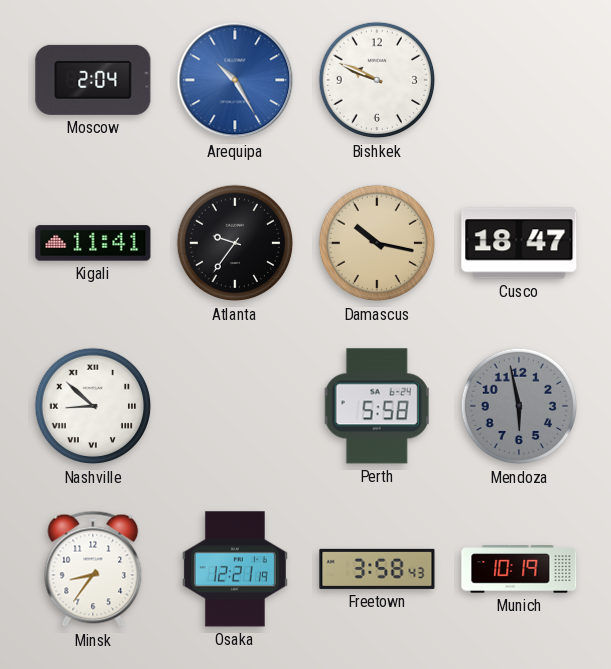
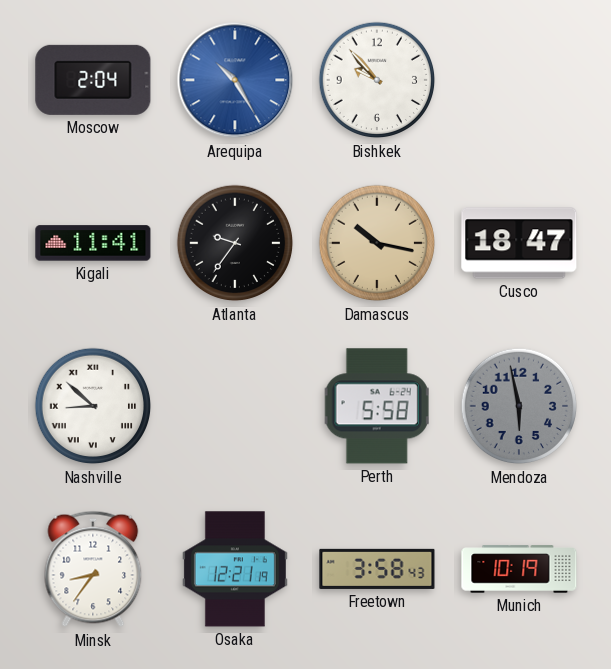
Bishkek: 9:49 -> 9:53
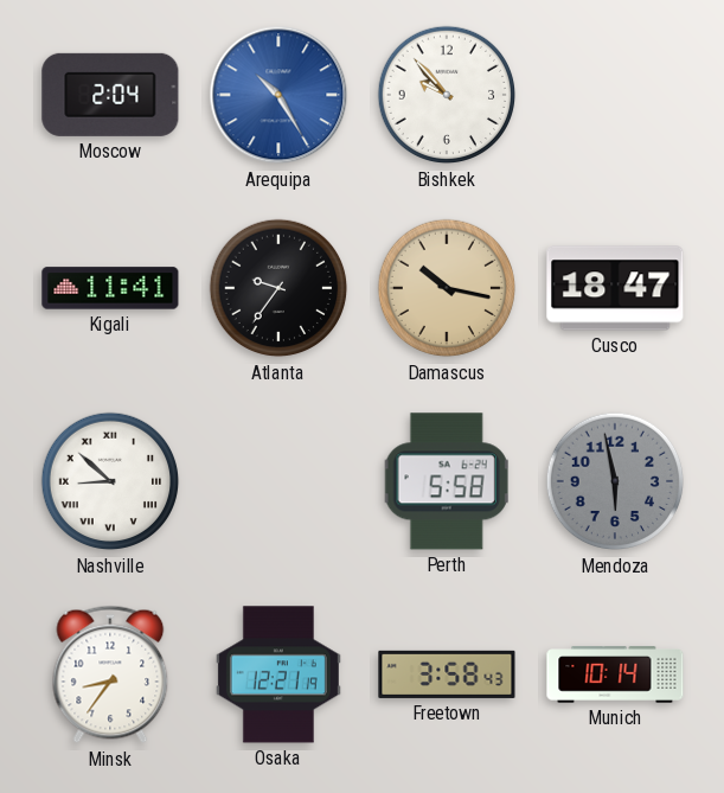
Munich: 10:19 -> 10:14
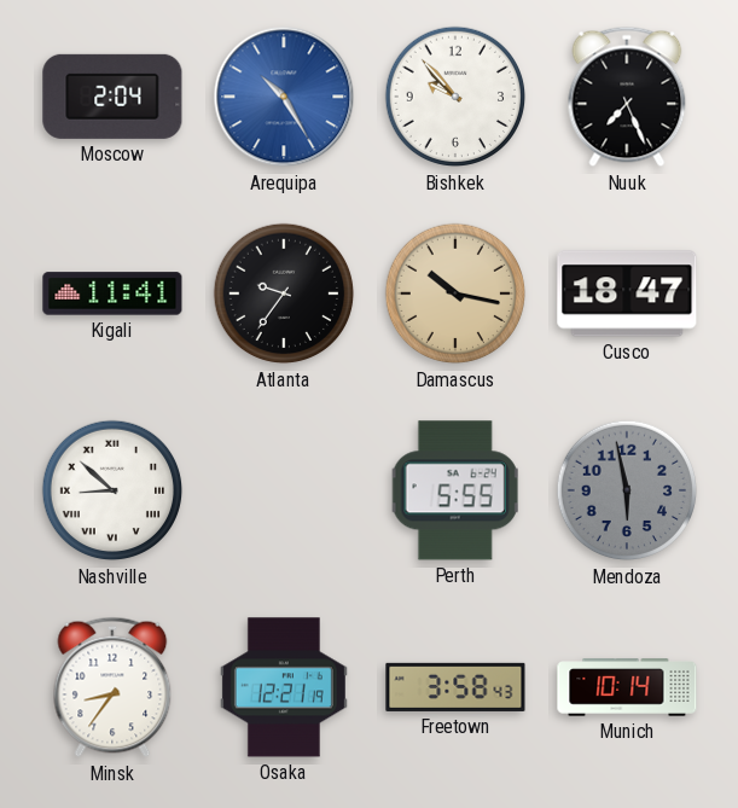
Nuuk: none -> 7:26
Perth: 5:58 -> 5:55
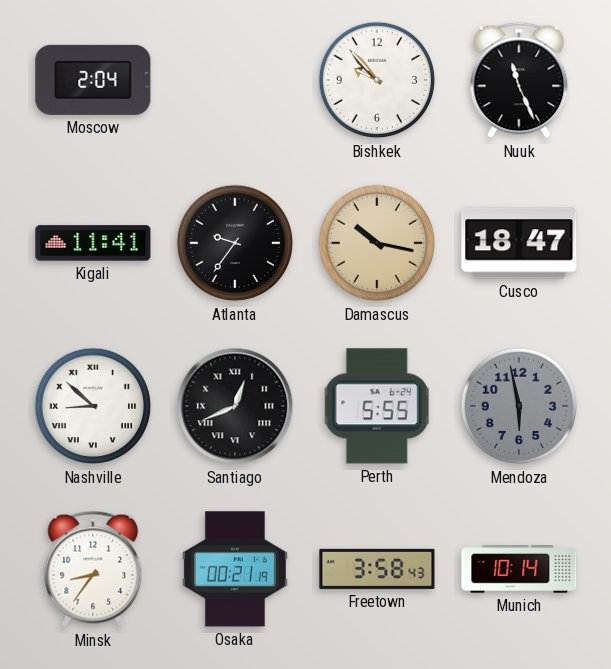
Arequipa: 10:25 -> none
Nuuk: 7:26 -> 11:26
Santiago: none -> 12:41
Osaka: 12:21 -> 00:21
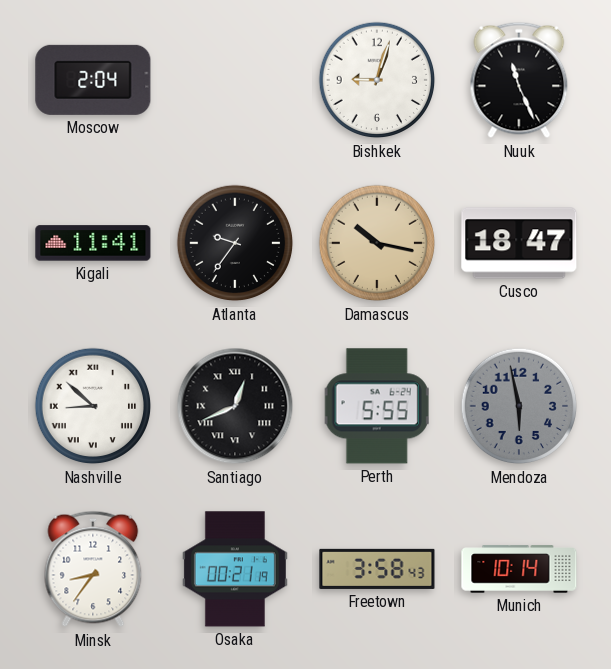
Bishkek: 9:53 -> 9:03
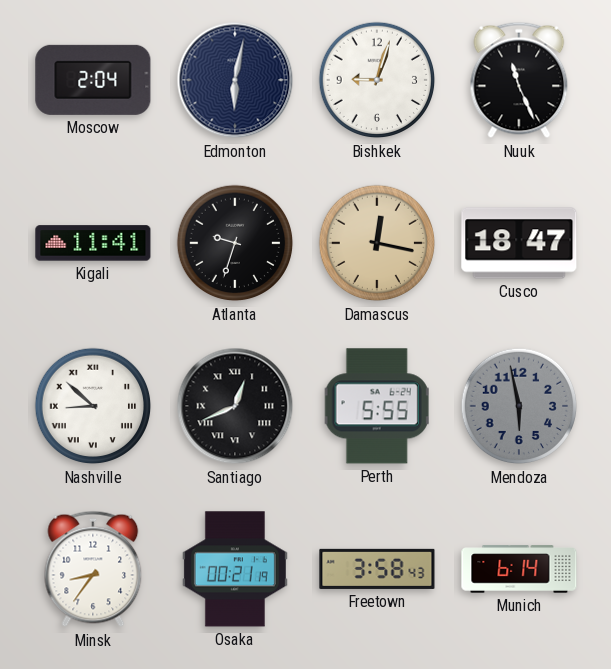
Edmonton: none -> 6:02
Atlanta: 9:36 -> 9:33
Damascus: 10:17 -> 12:17
Munich: 10:14 -> 6:14
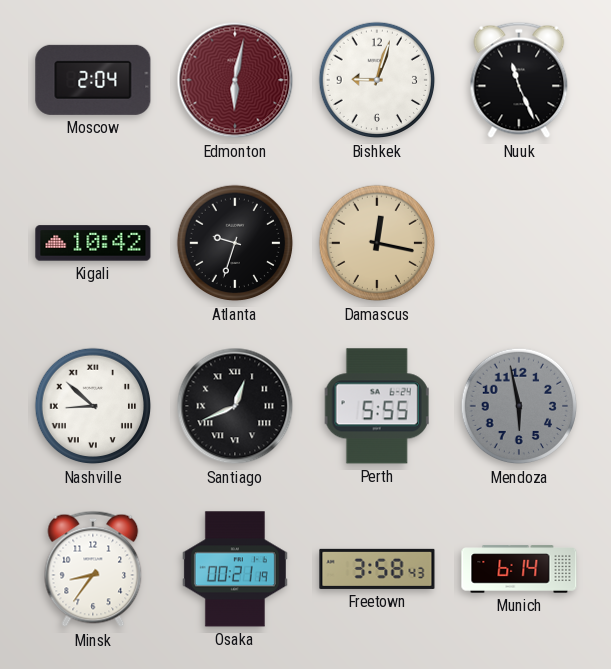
Edmonton dial: navy -> burgundy
Kigali: 11:41 -> 10:42
Cusco: 18:47 -> none
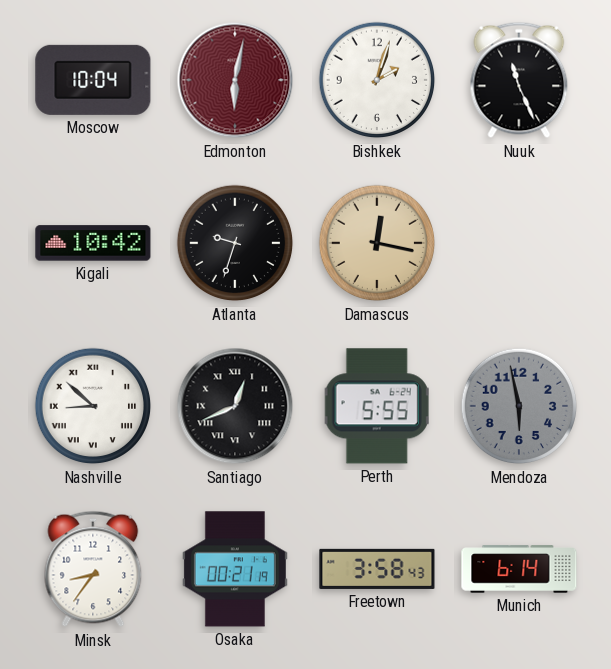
Moscow: 2:04 -> 10:04
Bishkek: 9:03 -> 2:03
